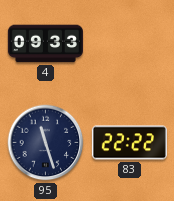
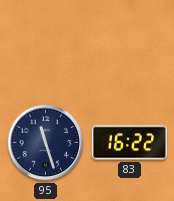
4: 09:33 -> none
83: 22:22 -> 16:22
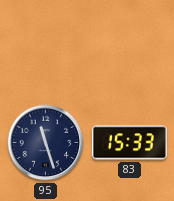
83: 16:22 -> 15:33
